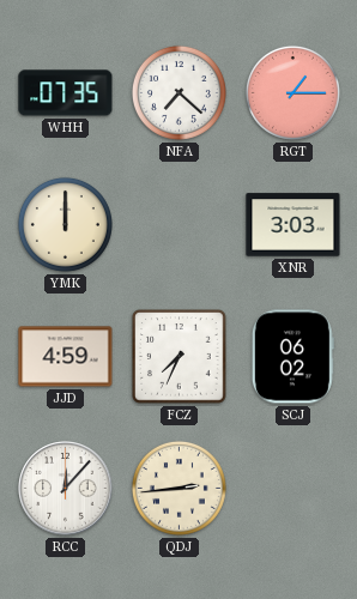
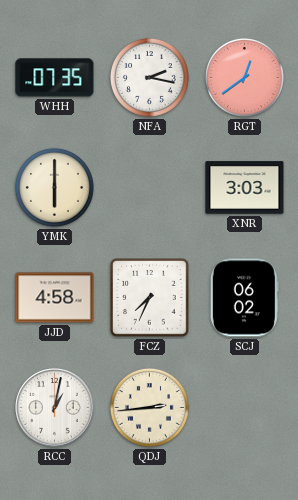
NFA: 7:22 -> 2:17
RGT: 1:15 -> 12:39
YMK: 12:00 -> 6:00
JJD: 4:59 -> 4:58
RCC: 12:07 -> 1:02
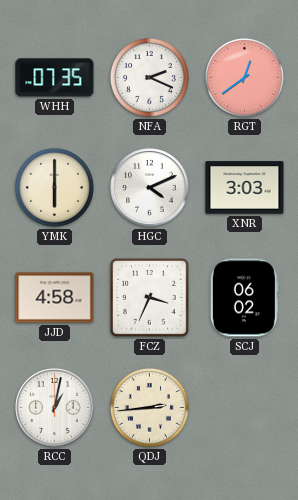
NFA: 2:17 -> 2:19
HGC: none -> 4:11
FCZ: 7:34 -> 3:34
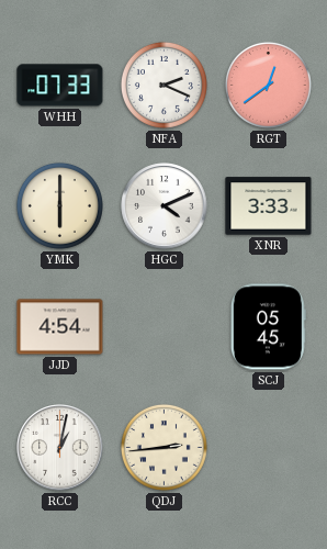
WHH: 07:35 -> 07:33
XNR: 3:03 -> 3:33
JJD: 4:58 -> 4:54
FCZ: 3:34 -> none
SCJ: 06:02 -> 05:45
